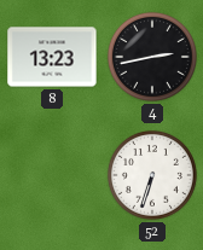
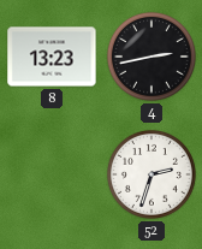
52: 6:33 -> 2:33
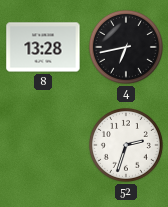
8: 13:23 -> 13:28
4: 2:43 -> 6:43
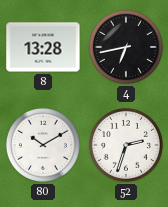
80: none -> 10:10
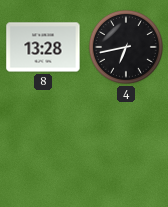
80: 10:10 -> none
52: 2:33 -> none
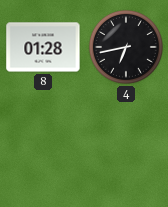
8: 13:28 -> 01:28
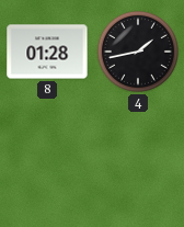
4: 6:43 -> 1:43
